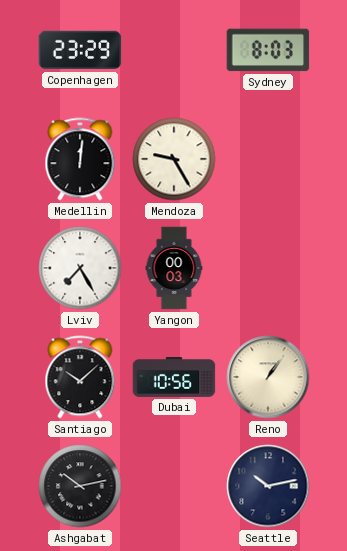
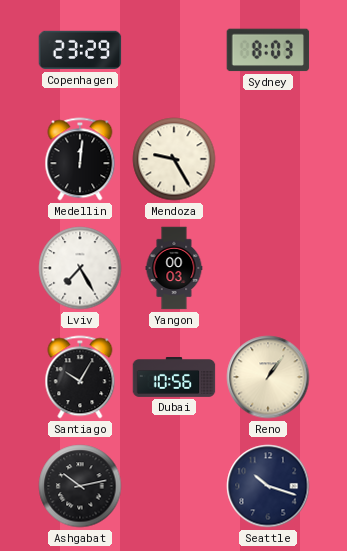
Santiago: 10:08 -> 10:05
Seattle: 10:13 -> 10:18
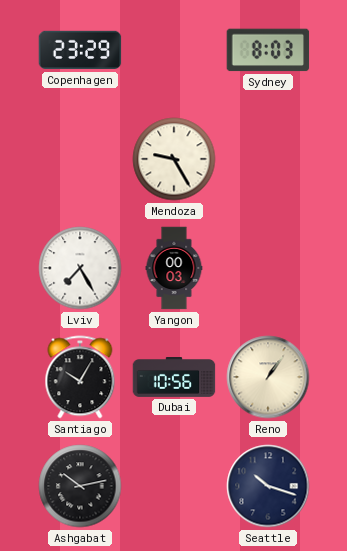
Medellin: 12:01 -> none
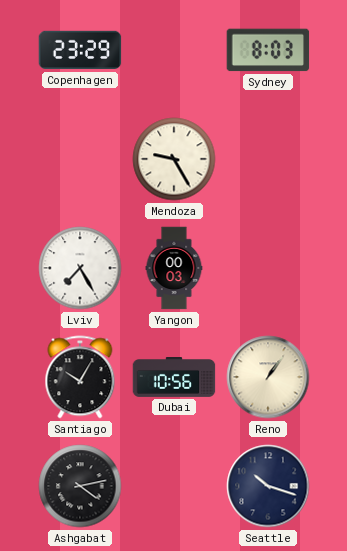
Ashgabat: 10:13 -> 4:13
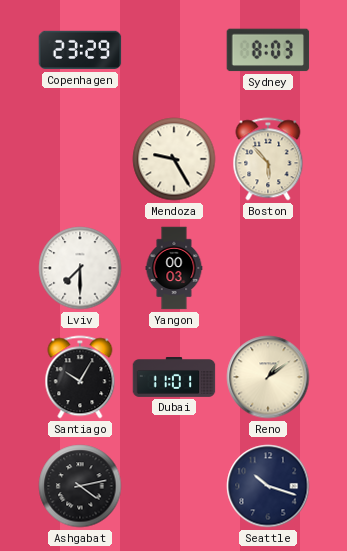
Boston: none -> 5:53
Lviv: 7:25 -> 7:30
Dubai: 10:56 -> 11:01
Reno: 1:06 -> 1:09
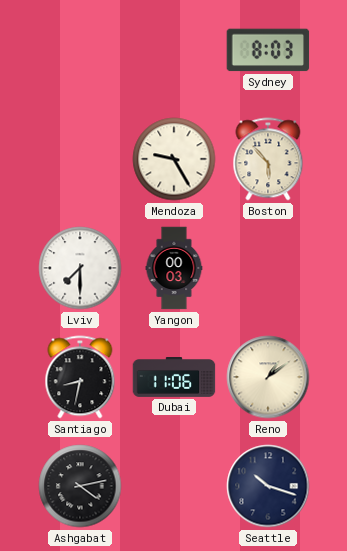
Copenhagen: 23:29 -> none
Santiago: 10:05 -> 8:32
Dubai: 11:01 -> 11:06
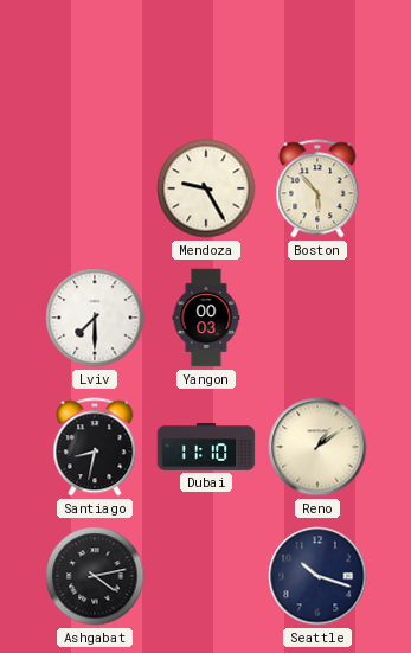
Sydney: 8:03 -> none
Dubai: 11:06 -> 11:10
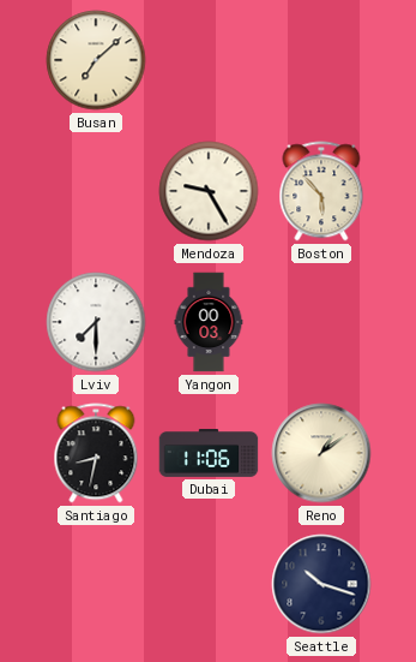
Busan: none -> 7:08
Dubai: 11:10 -> 11:06
Ashgabat: 4:13 -> none
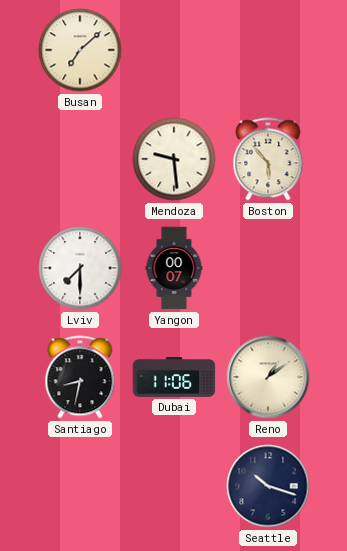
Mendoza: 9:25 -> 9:29
Yangon: 00:03 -> 00:07
